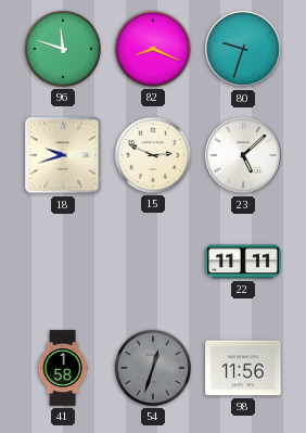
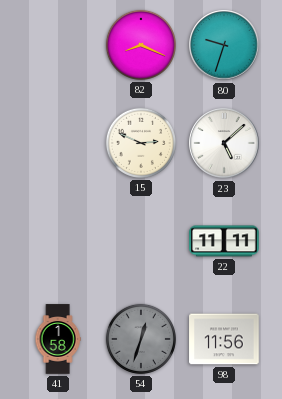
96: 11:48 -> none
18: 9:42 -> none
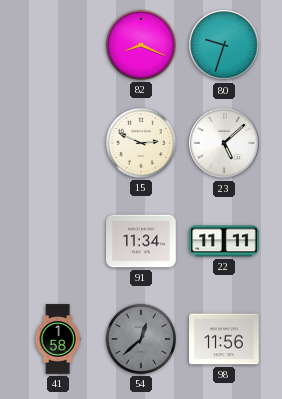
91: none -> 11:34
54: 12:33 -> 12:38
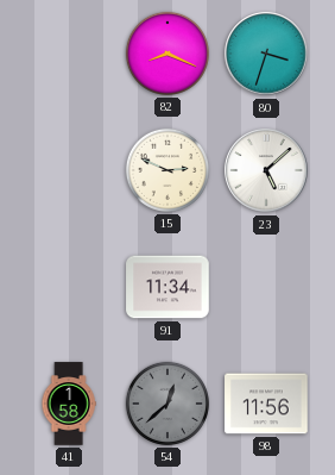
80: 9:33 -> 3:33
22: 11:11 -> none
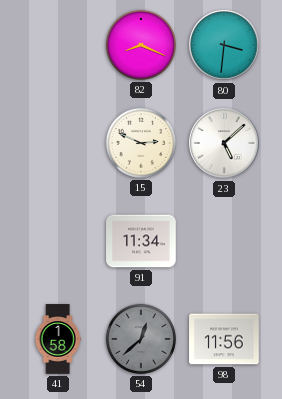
80: 3:33 -> 3:31
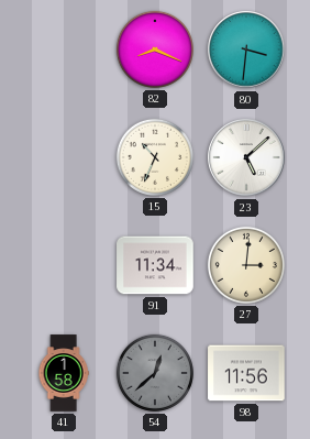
15: 2:49 -> 10:34
27: none -> 3:01
